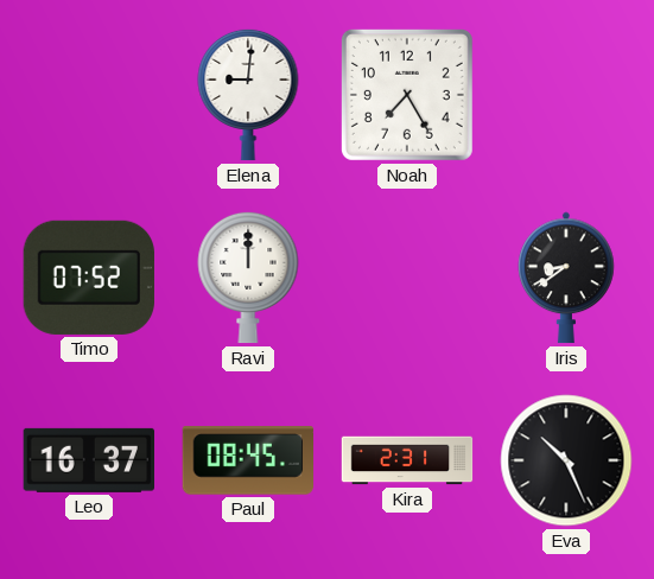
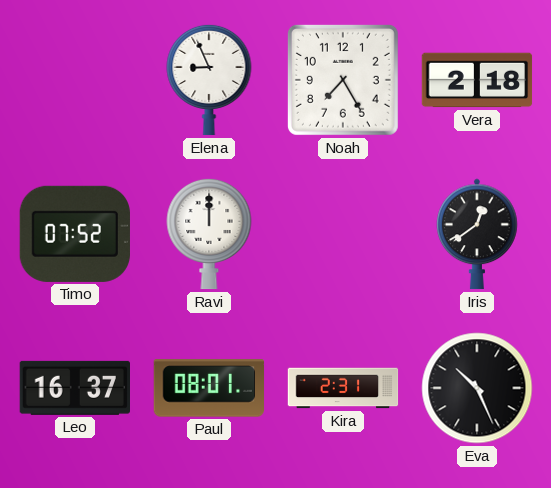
Elena: 9:01 -> 8:56
Vera: none -> 2:18
Iris: 8:39 -> 12:39
Paul: 08:45 -> 08:01
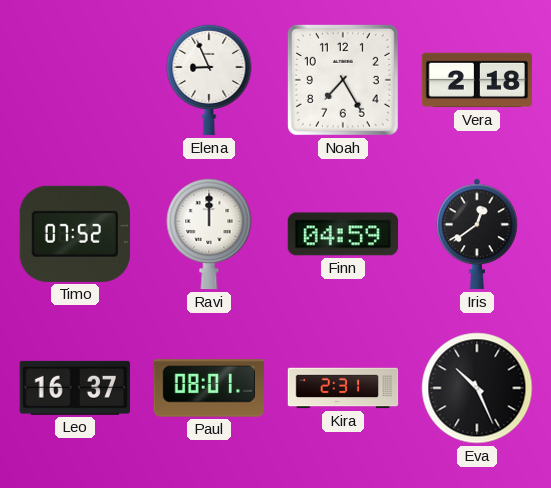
Finn: none -> 04:59
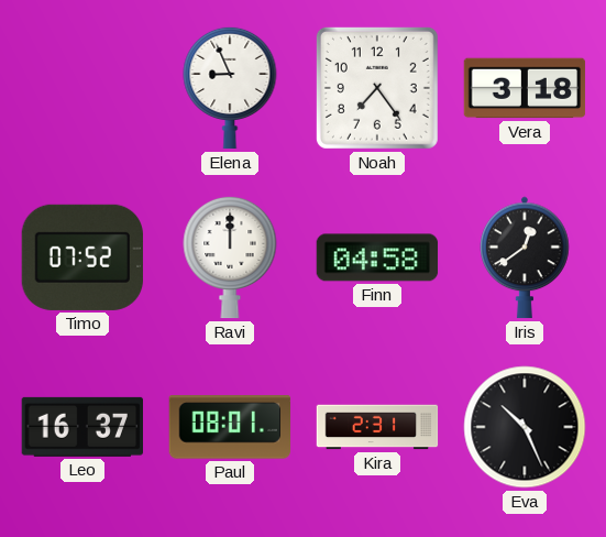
Noah: 7:25 -> 7:24
Vera: 2:18 -> 3:18
Finn: 04:59 -> 04:58
